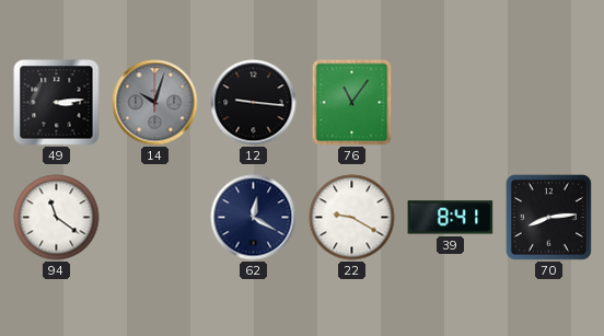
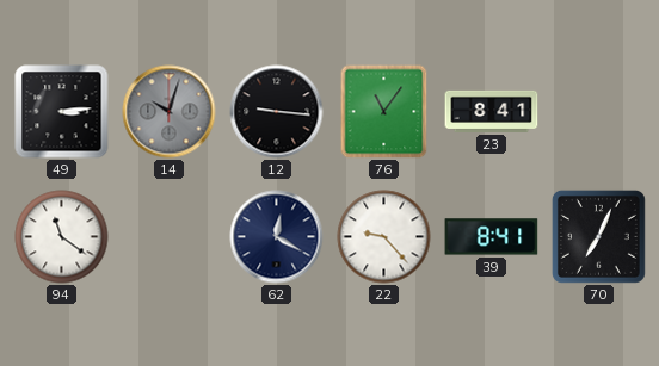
23: none -> 8:41
22: 9:20 -> 9:23
70: 8:14 -> 7:04
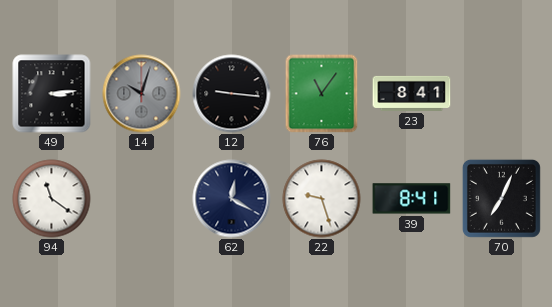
22: 9:23 -> 9:27
